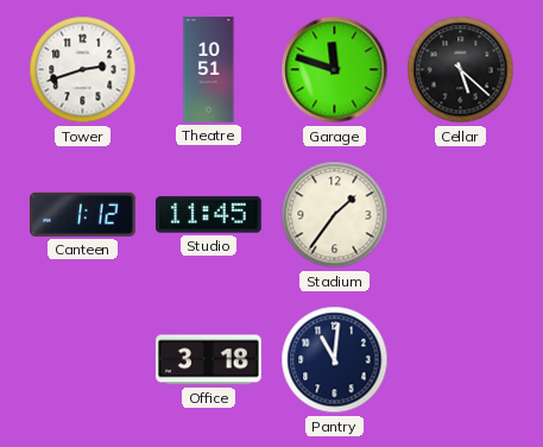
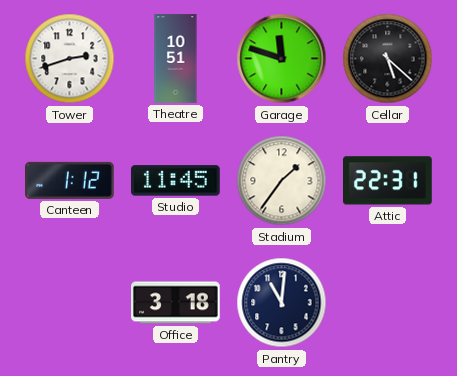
Attic: none -> 22:31
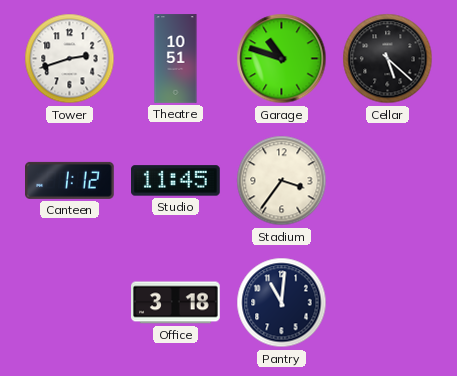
Garage: 11:48 -> 10:48
Stadium: 1:36 -> 3:36
Attic: 22:31 -> none
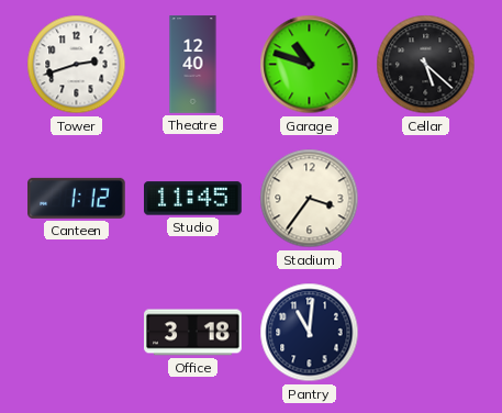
Theatre: 10:51 -> 12:40
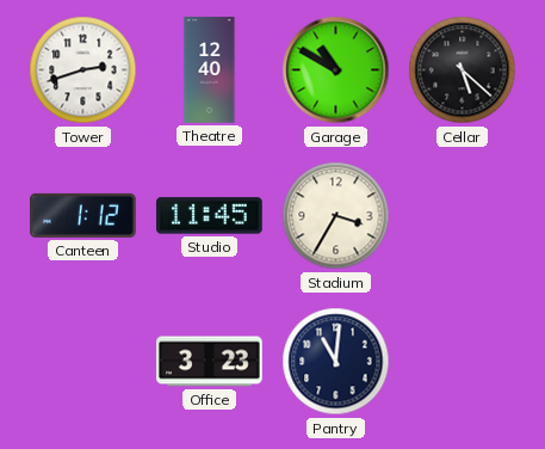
Garage: 10:48 -> 10:50
Stadium: 3:36 -> 3:35
Office: 3:18 -> 3:23
